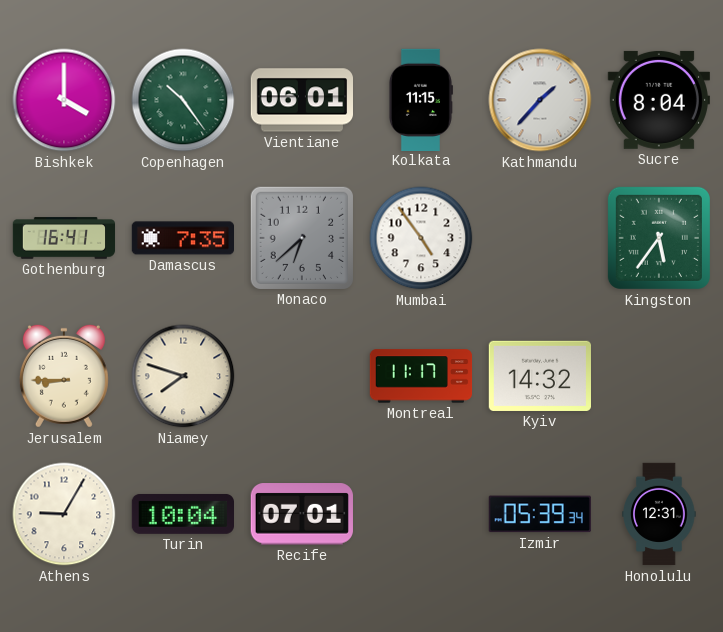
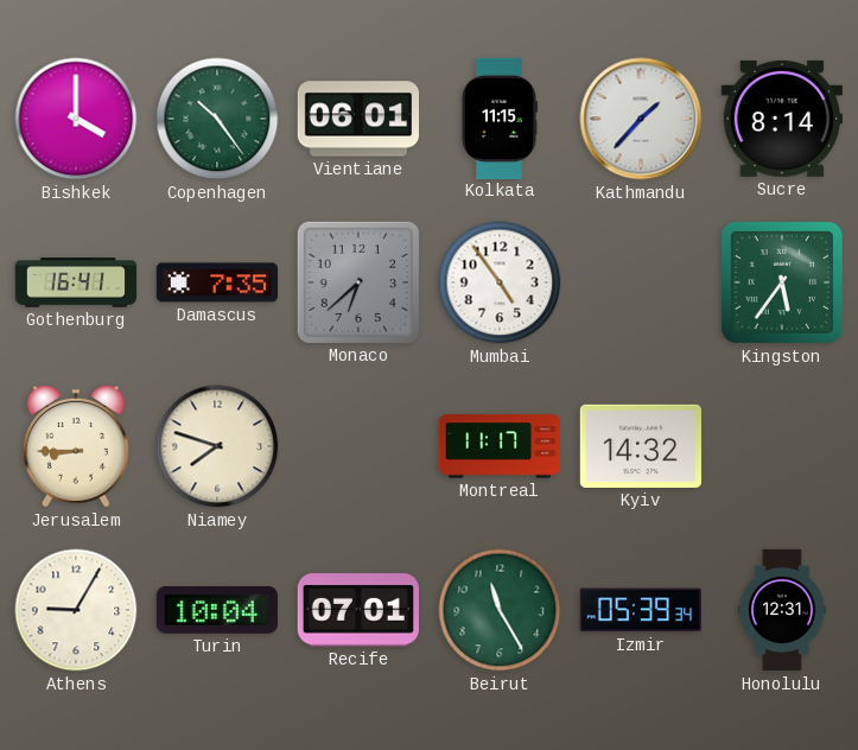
Sucre: 8:04 -> 8:14
Beirut: none -> 11:25
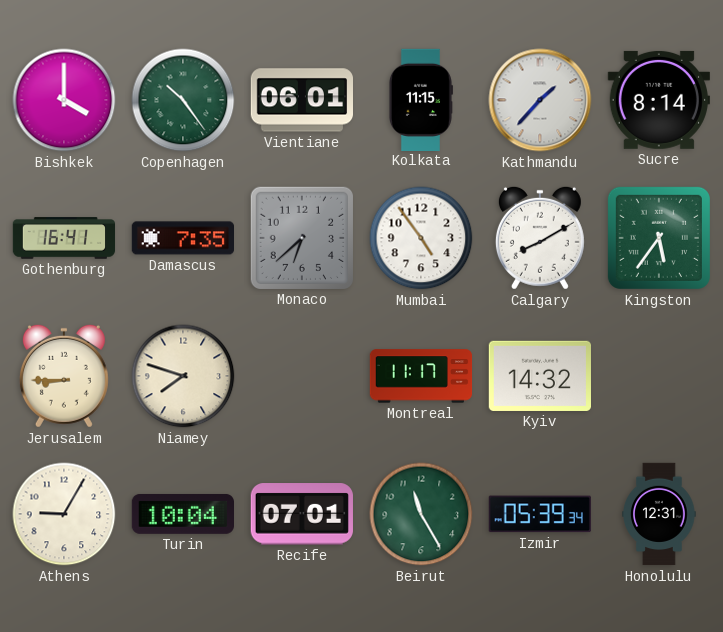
Calgary: none -> 8:10
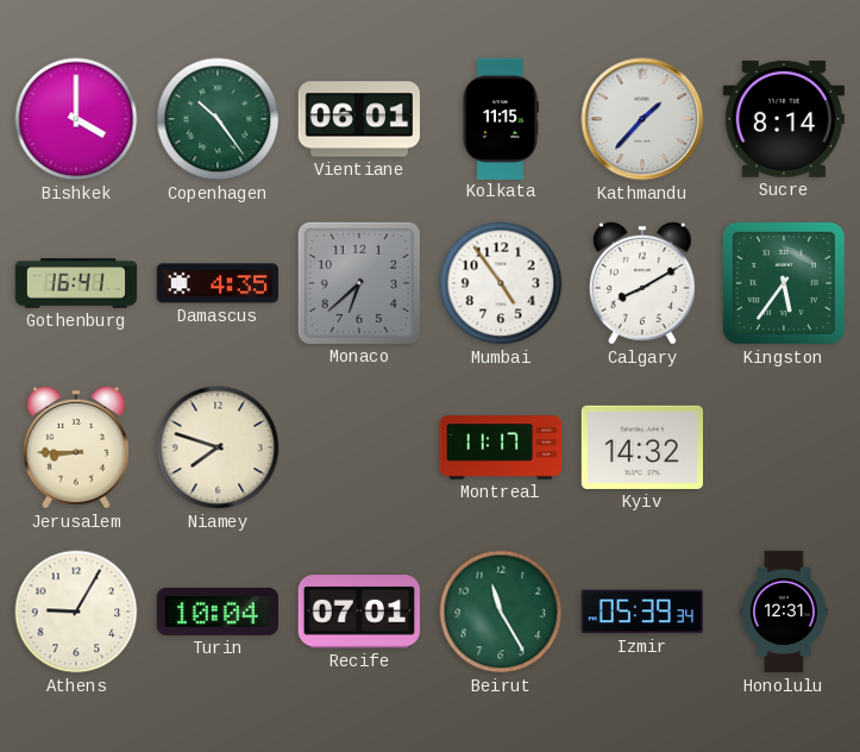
Damascus: 7:35 -> 4:35
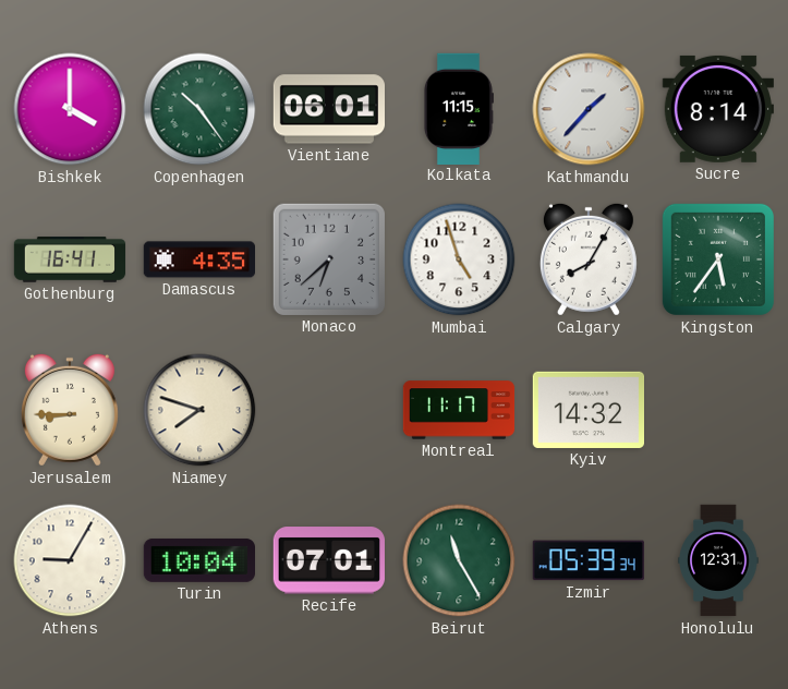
Mumbai: 4:54 -> 4:57
Calgary: 8:10 -> 8:05
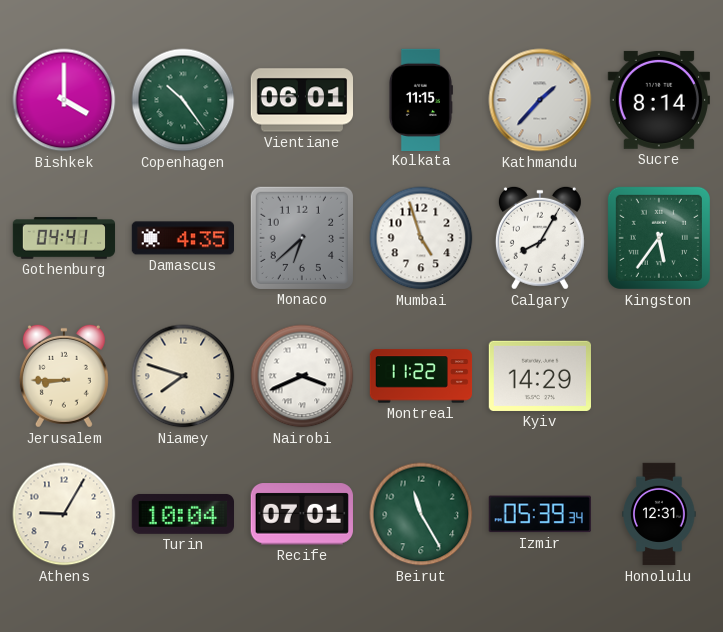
Gothenburg: 16:41 -> 04:41
Nairobi: none -> 3:41
Montreal: 11:17 -> 11:22
Kyiv: 14:32 -> 14:29
